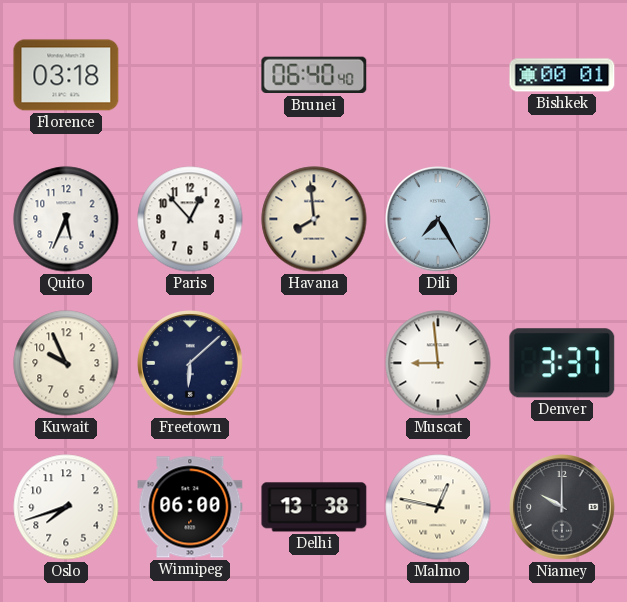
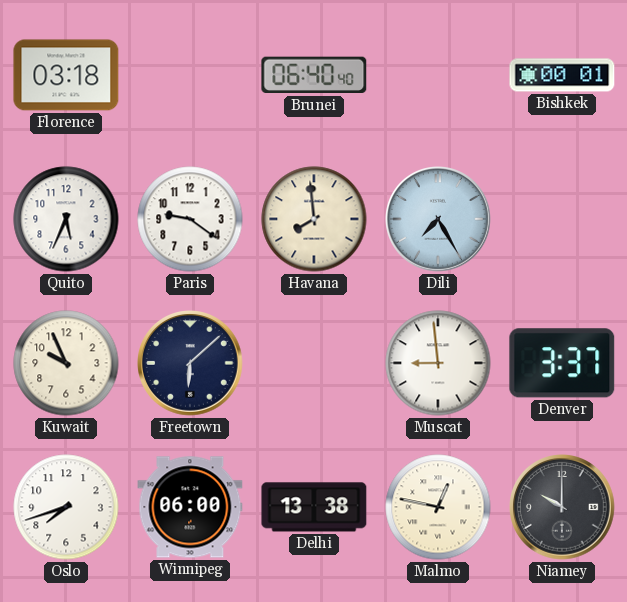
Paris: 12:53 -> 9:21
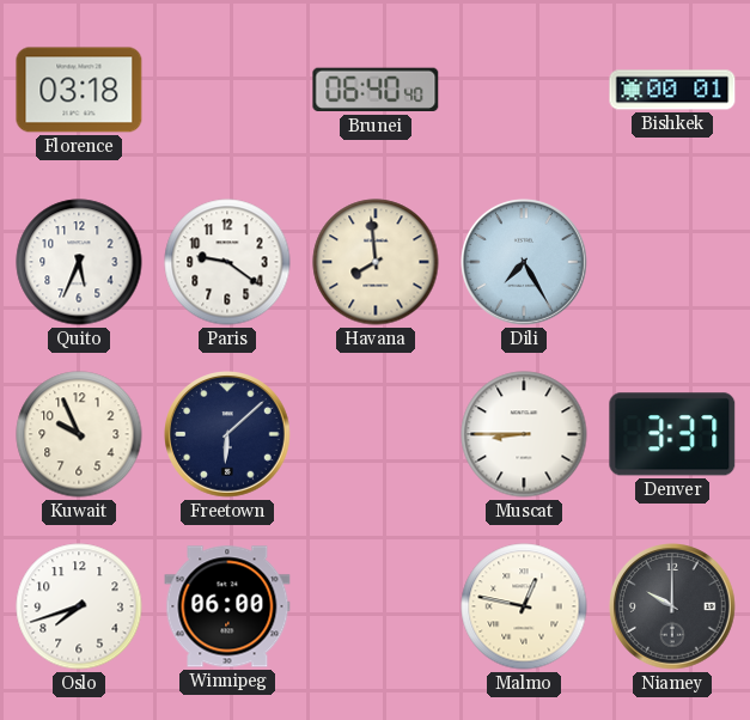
Muscat: 8:59 -> 8:45
Delhi: 13:38 -> none
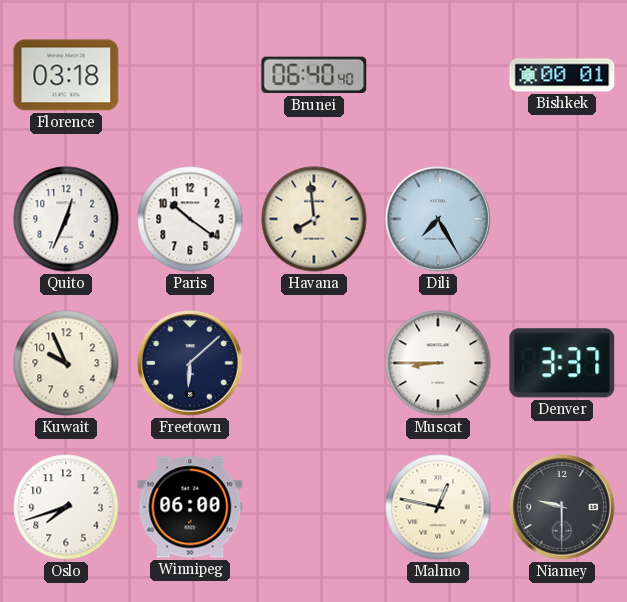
Quito: 5:34 -> 12:34
Paris: 9:21 -> 10:21
Niamey: 10:00 -> 9:30
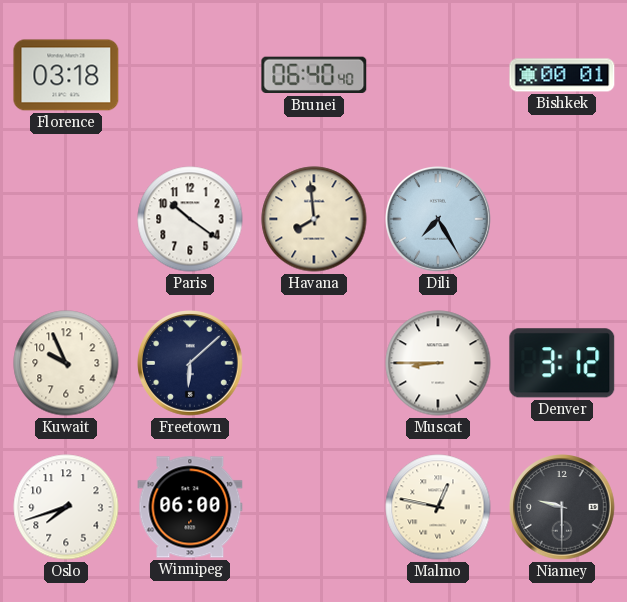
Quito: 12:34 -> none
Denver: 3:37 -> 3:12
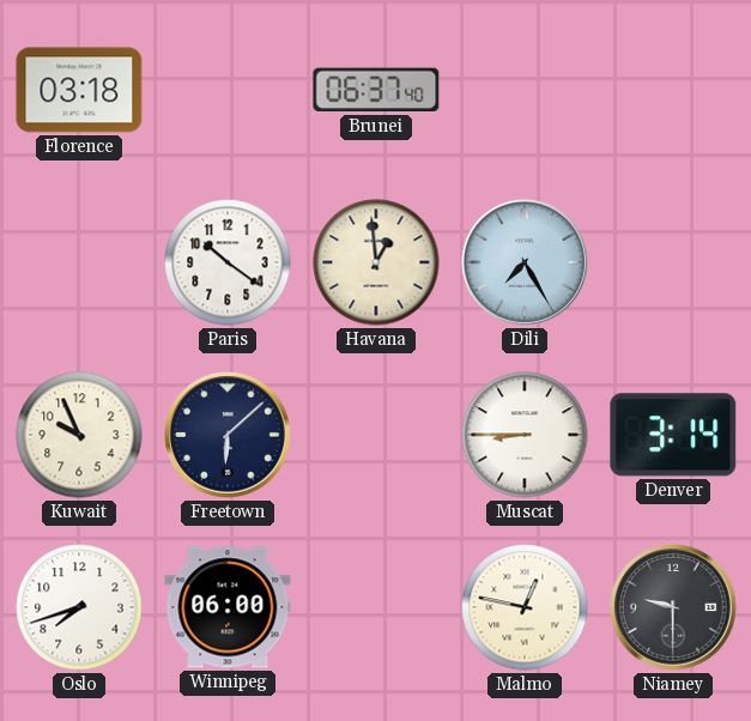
Brunei: 06:40 -> 06:37
Bishkek: 00:01 -> none
Havana: 7:59 -> 12:59
Denver: 3:12 -> 3:14
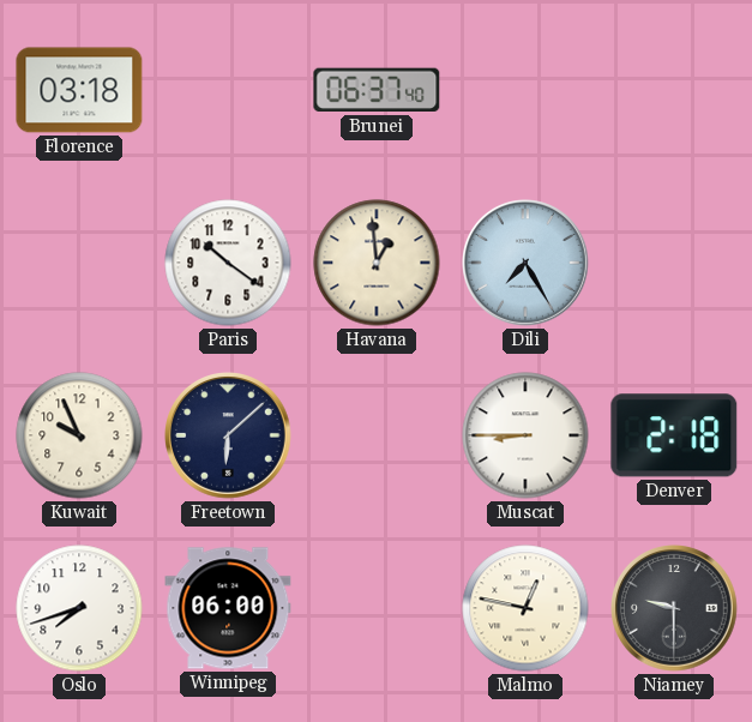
Denver: 3:14 -> 2:18
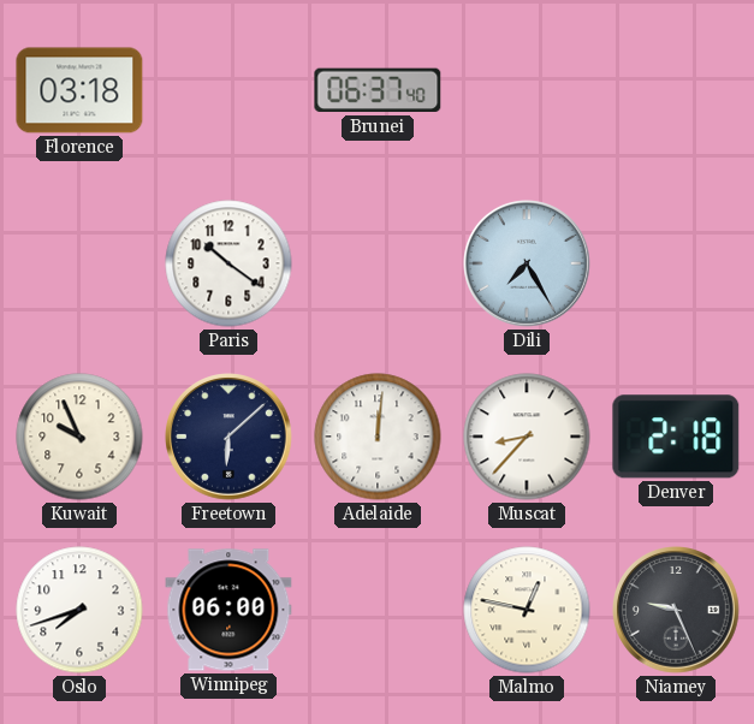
Havana: 12:59 -> none
Adelaide: none -> 12:01
Muscat: 8:45 -> 8:37
Niamey: 9:30 -> 9:26
